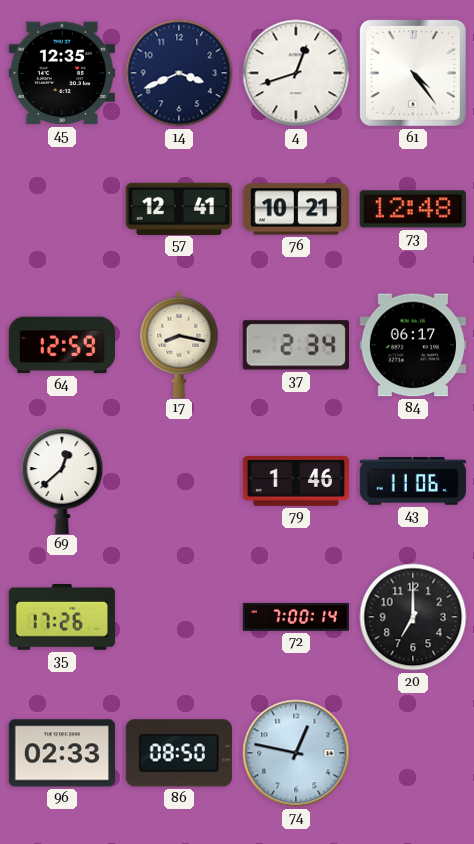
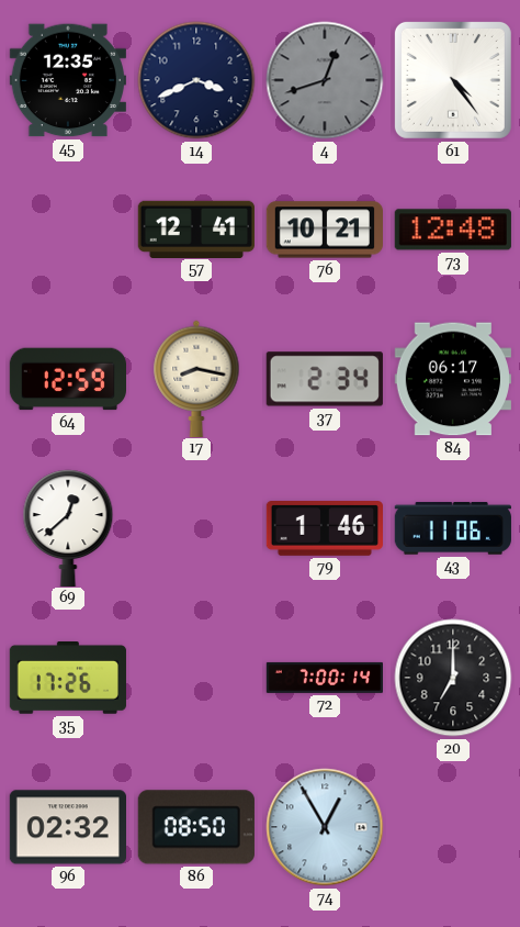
4 dial: white -> grey
96: 02:33 -> 02:32
74: 12:47 -> 12:55
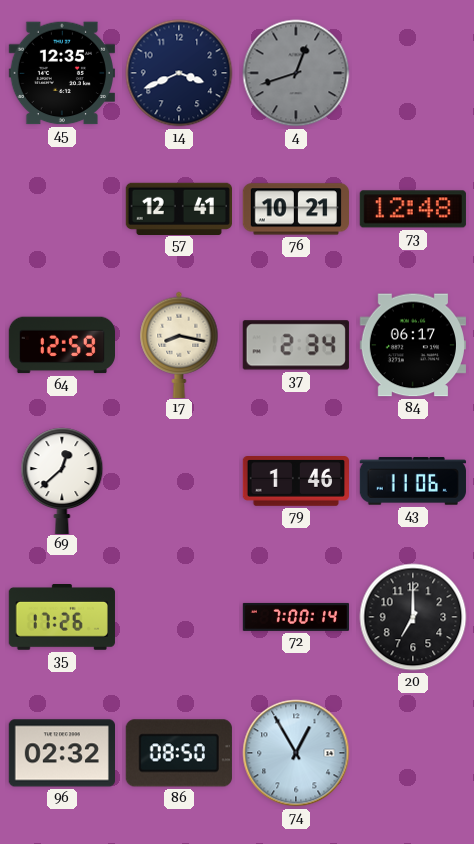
61: 4:24 -> none
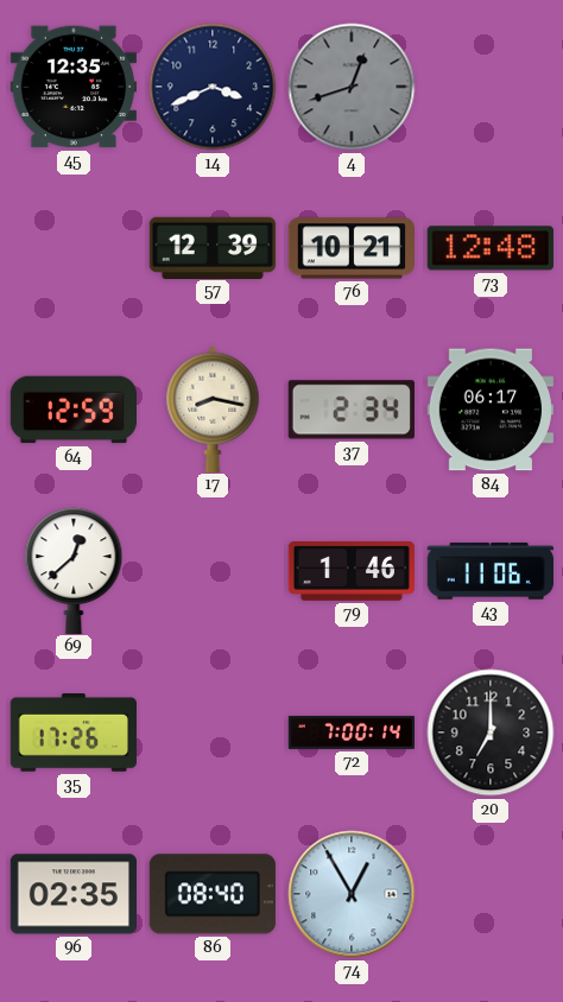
57: 12:41 -> 12:39
96: 02:32 -> 02:35
86: 08:50 -> 08:40
